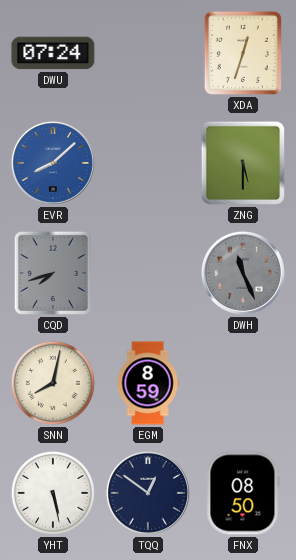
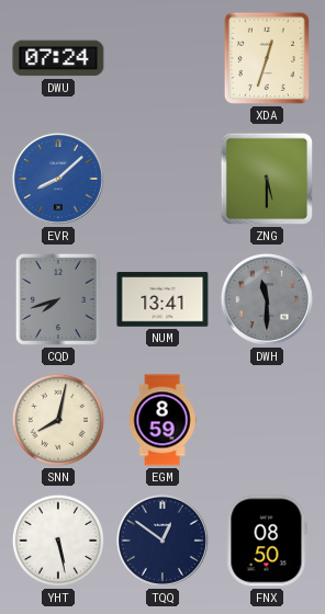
NUM: none -> 13:41
DWH: 11:26 -> 11:30
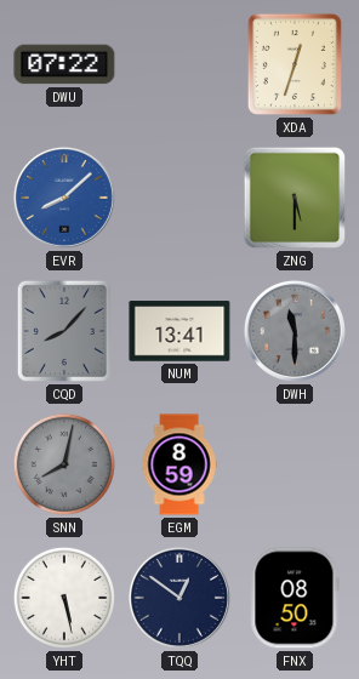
DWU: 07:24 -> 07:22
CQD: 7:42 -> 8:07
SNN dial: cream -> grey
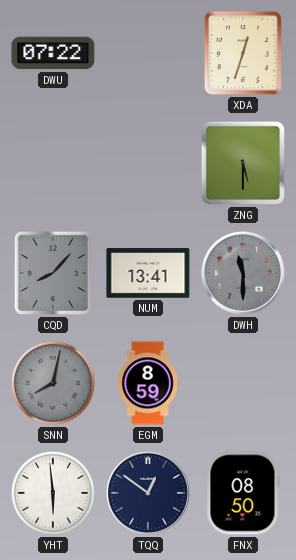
EVR: 8:08 -> none
YHT: 5:28 -> 5:59
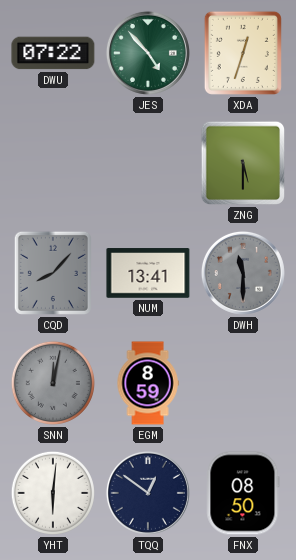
JES: none -> 4:53
SNN: 8:02 -> 12:02
YHT: 5:59 -> 6:01
